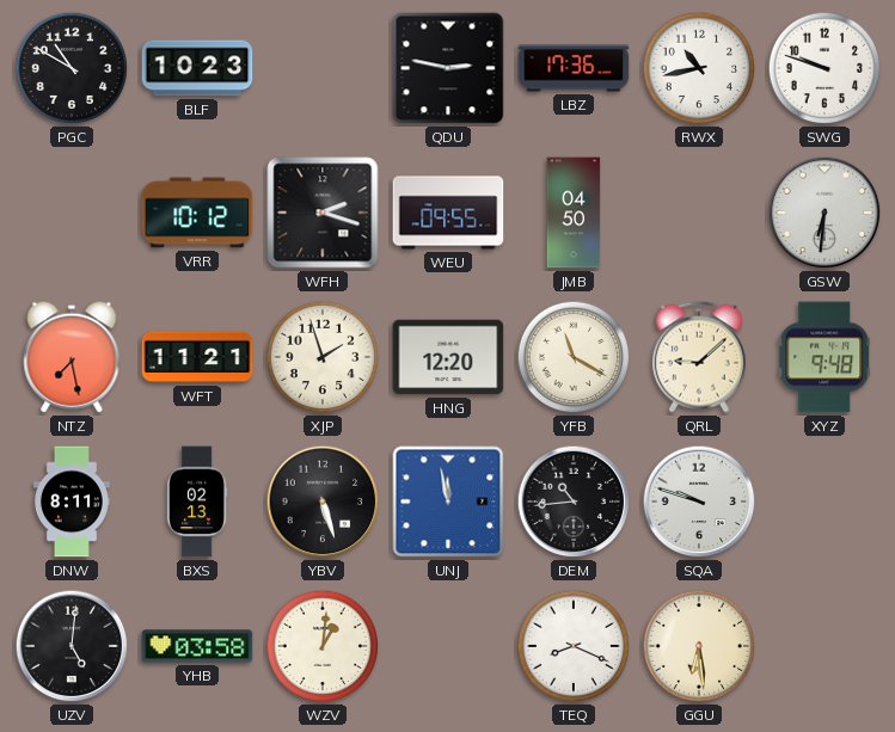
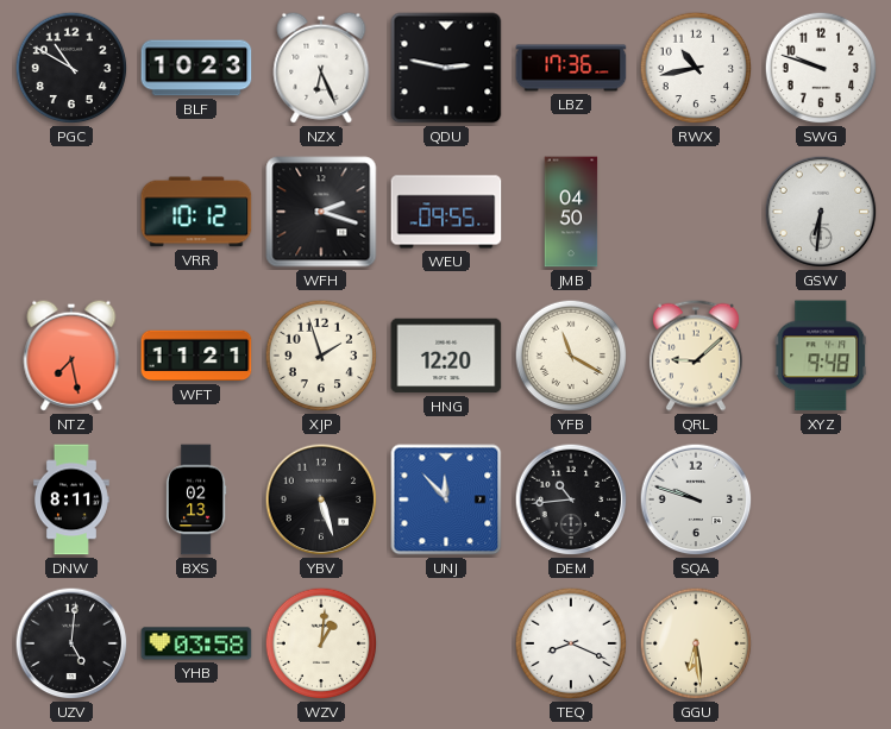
NZX: none -> 6:26
UNJ: 11:58 -> 11:53
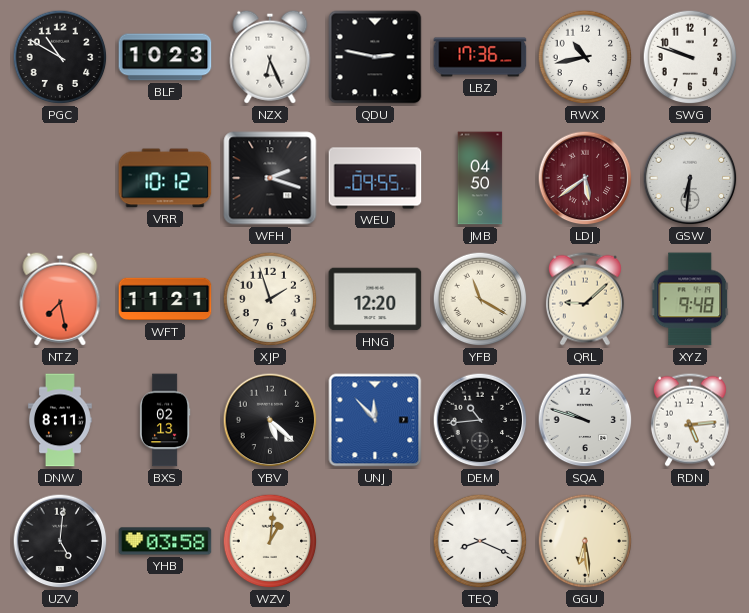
LDJ: none -> 5:39
YBV: 5:27 -> 5:22
RDN: none -> 5:14
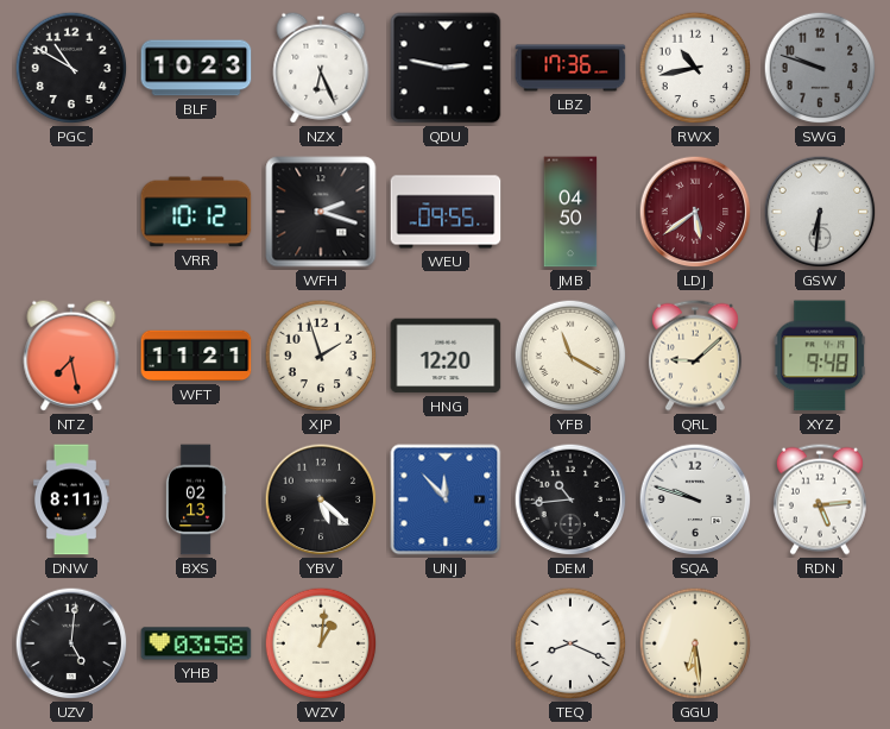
SWG dial: white -> grey
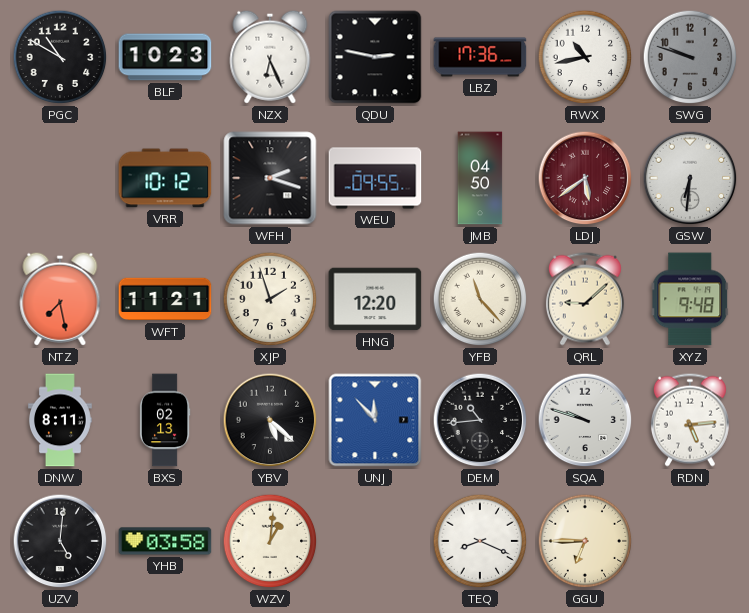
YFB: 11:20 -> 11:23
GGU: 6:29 -> 6:45
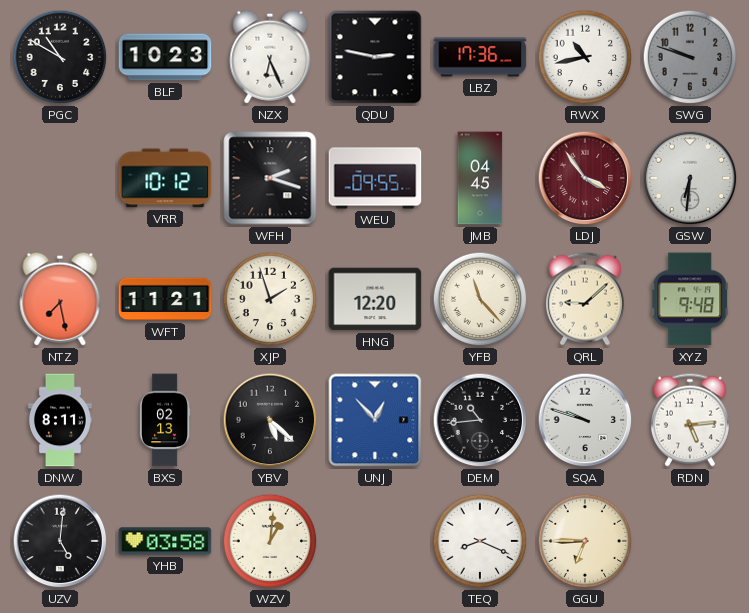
JMB: 04:50 -> 04:45
LDJ: 5:39 -> 3:54
UNJ: 11:53 -> 12:53
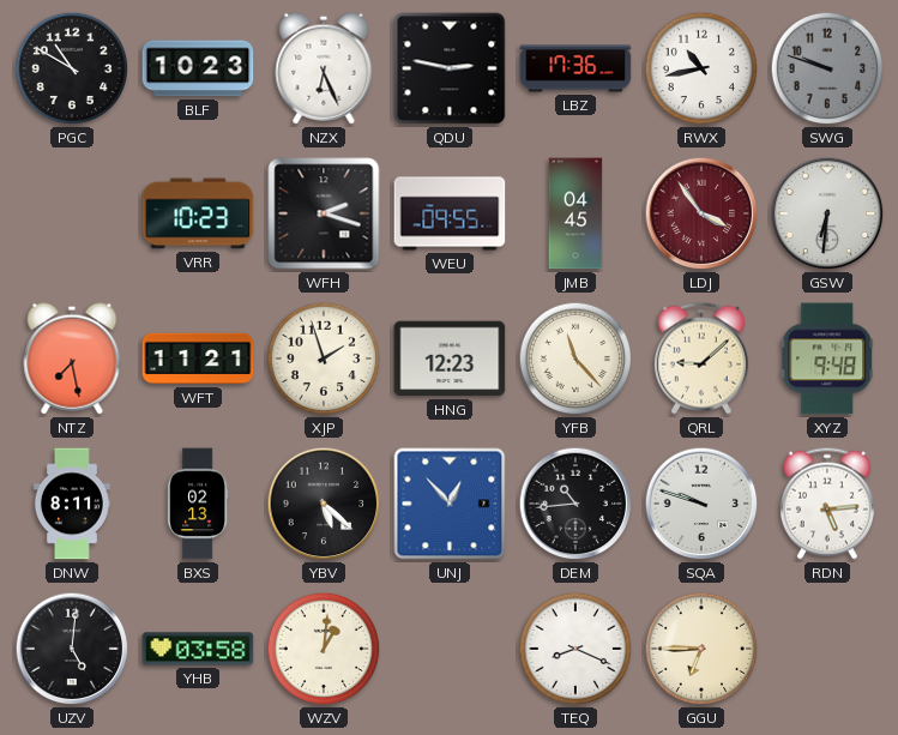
VRR: 10:12 -> 10:23
HNG: 12:20 -> 12:23
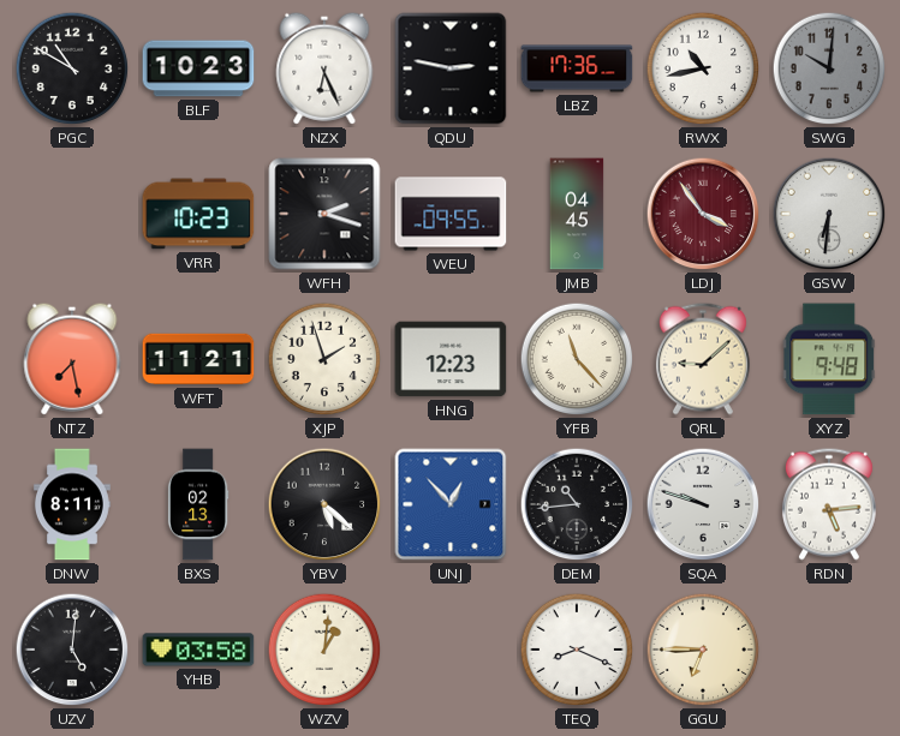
SWG: 9:48 -> 10:01
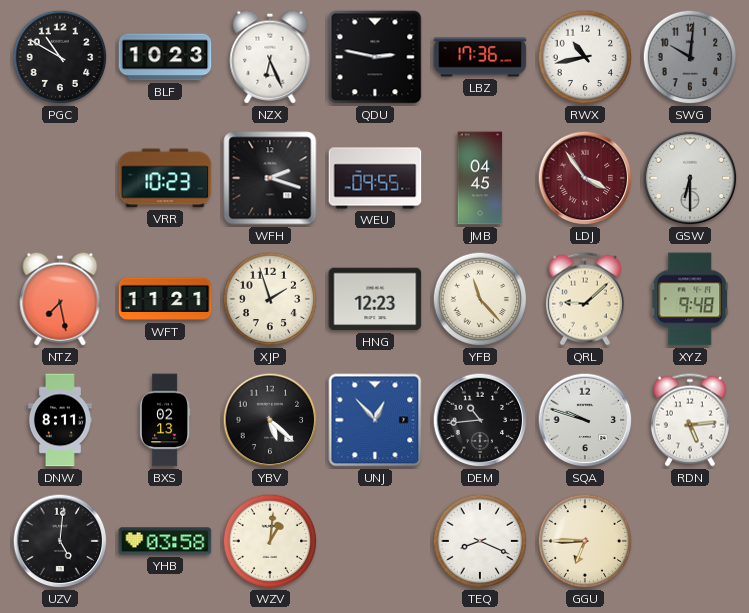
GSW: 6:31 -> 6:30
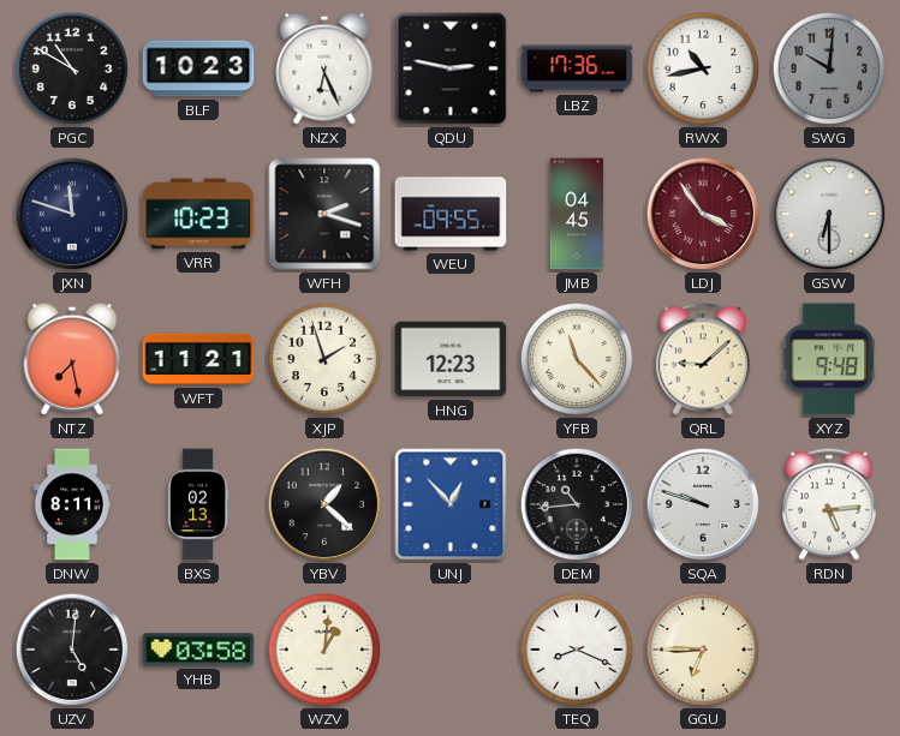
JXN: none -> 11:48
YBV: 5:22 -> 1:22
